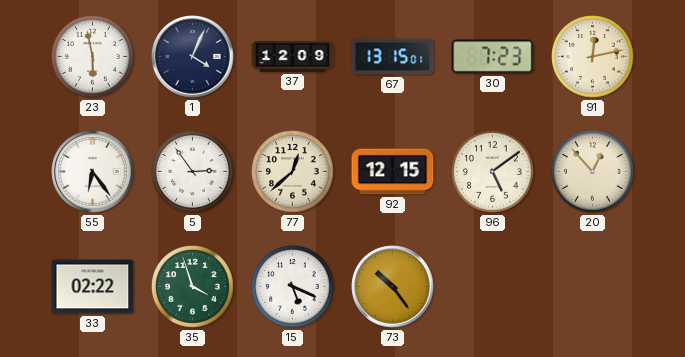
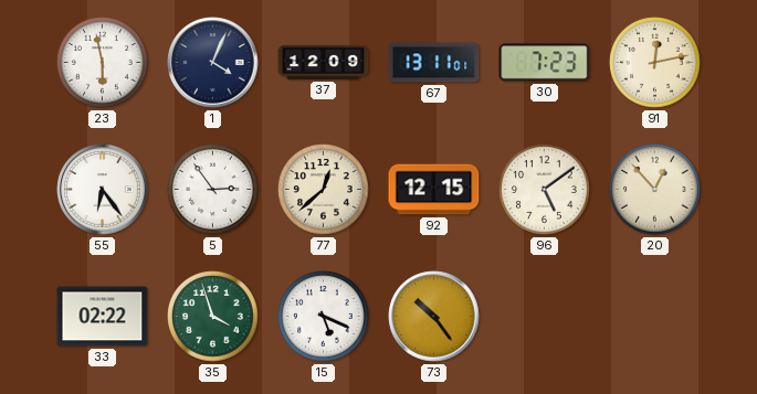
67: 13:15 -> 13:11
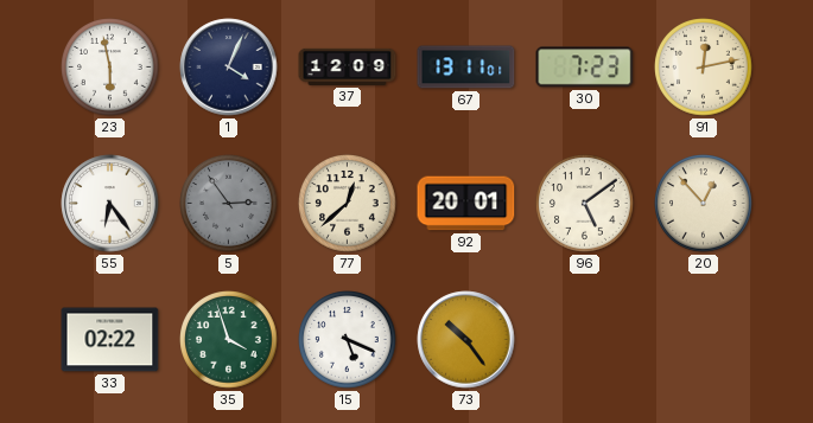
5 dial: white -> grey
92: 12:15 -> 20:01
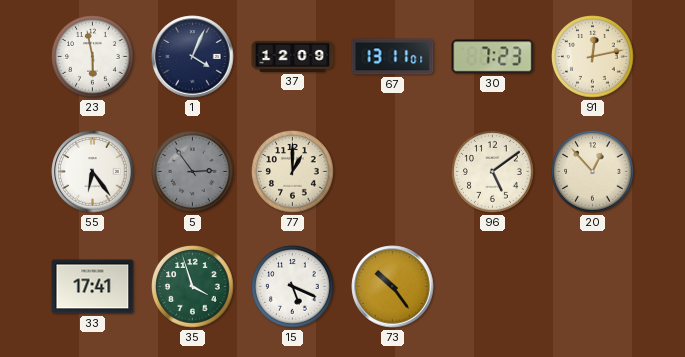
77: 12:38 -> 1:00
92: 20:01 -> none
33: 02:22 -> 17:41
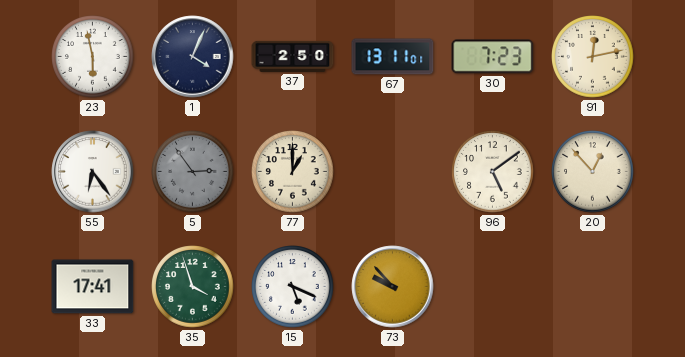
37: 12:09 -> 2:50
73: 10:24 -> 9:53
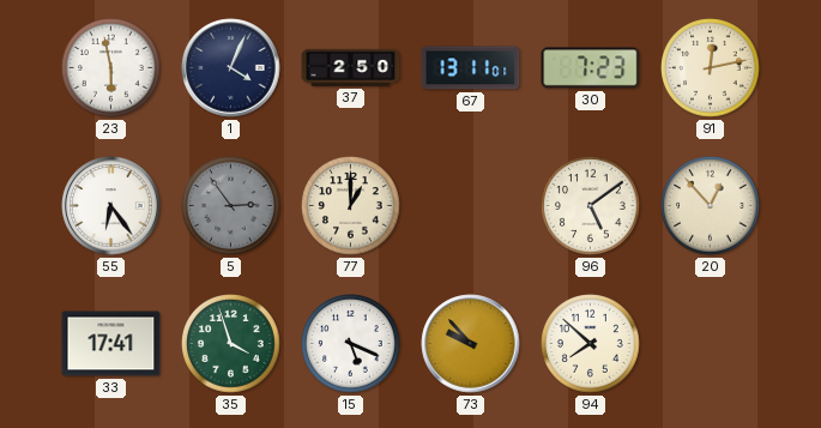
94: none -> 7:52
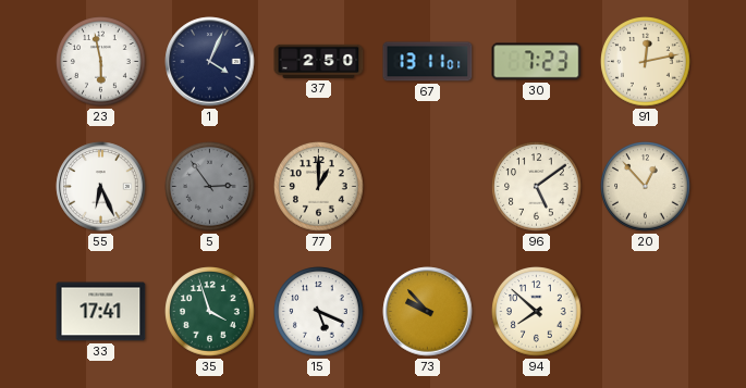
55: 6:24 -> 6:26
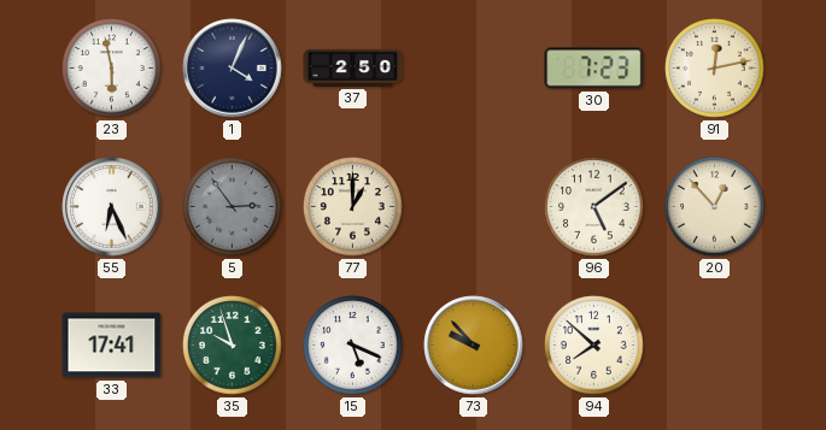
67: 13:11 -> none
35: 3:57 -> 9:57
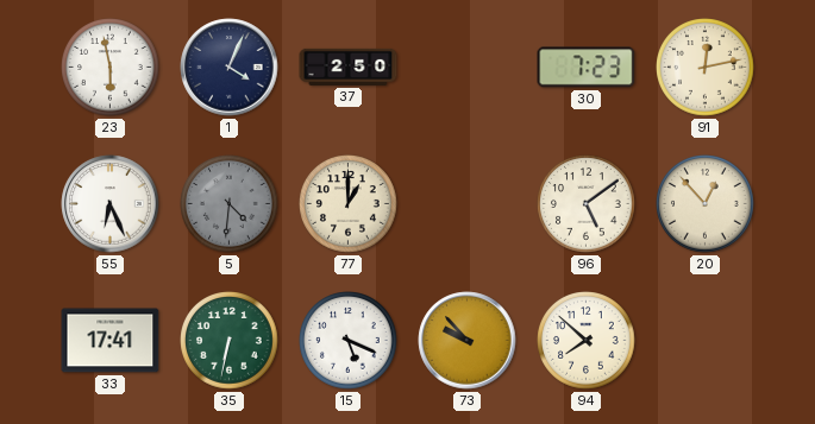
5: 2:54 -> 4:31
35: 9:57 -> 6:32
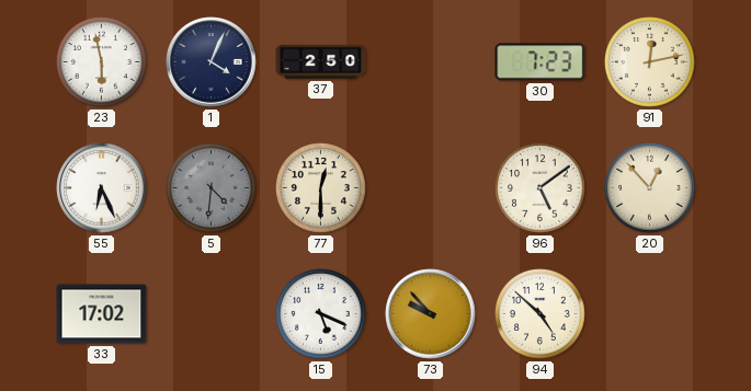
77: 1:00 -> 12:30
33: 17:41 -> 17:02
35: 6:32 -> none
94: 7:52 -> 4:52
